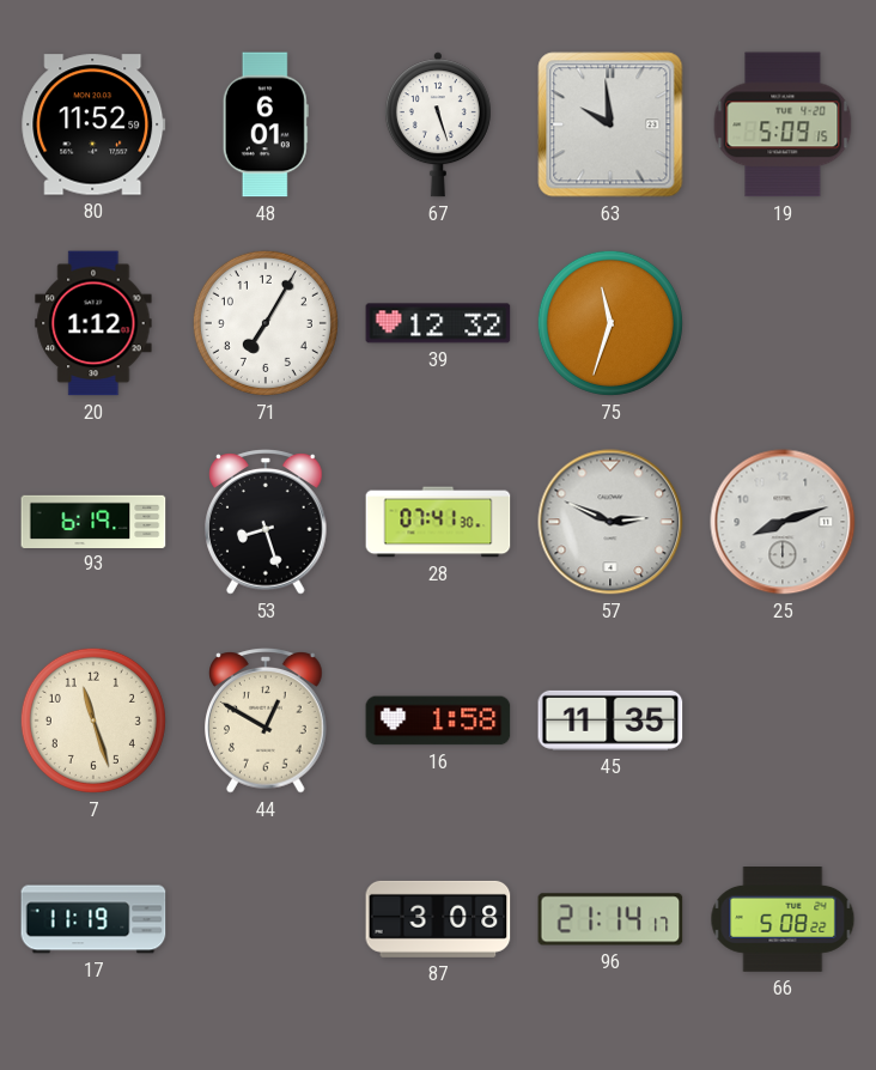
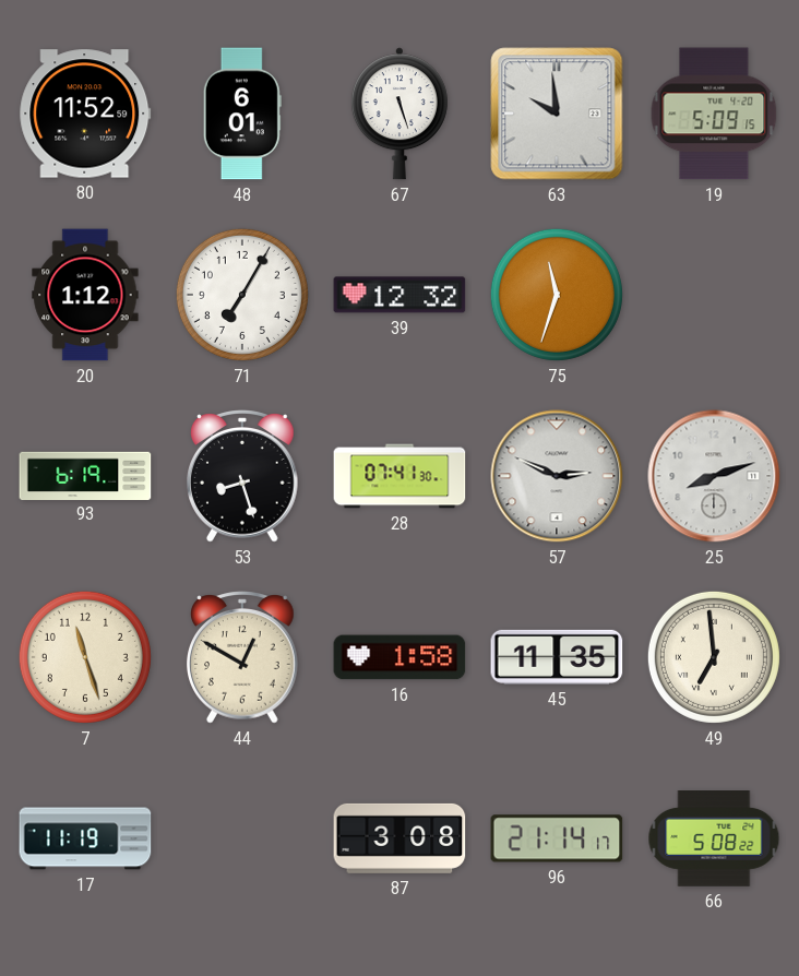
49: none -> 6:59
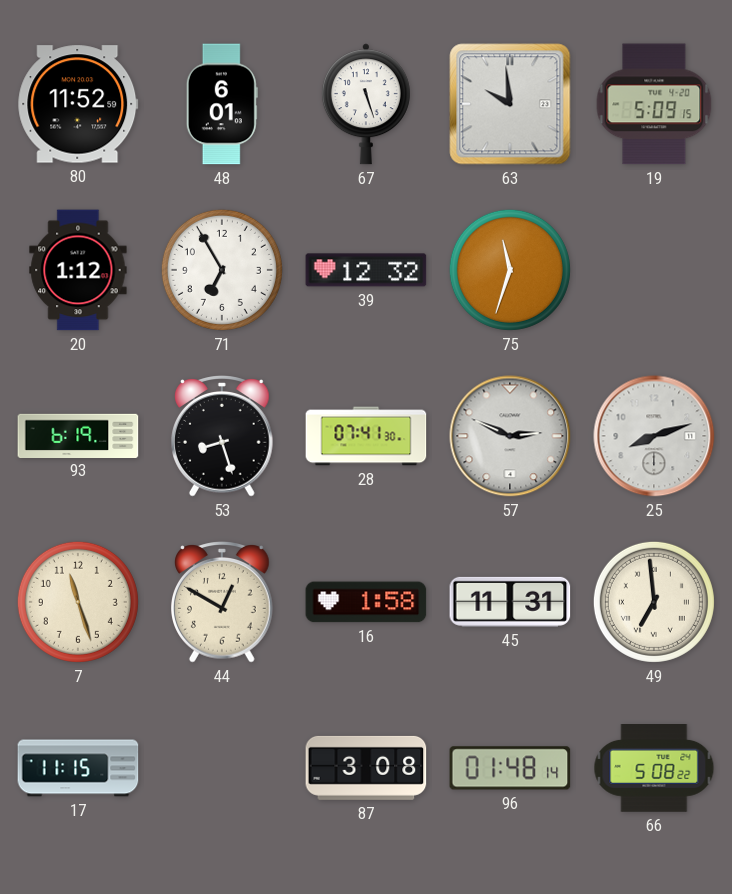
71: 7:05 -> 6:55
45: 11:35 -> 11:31
17: 11:19 -> 11:15
96: 21:14 -> 01:48
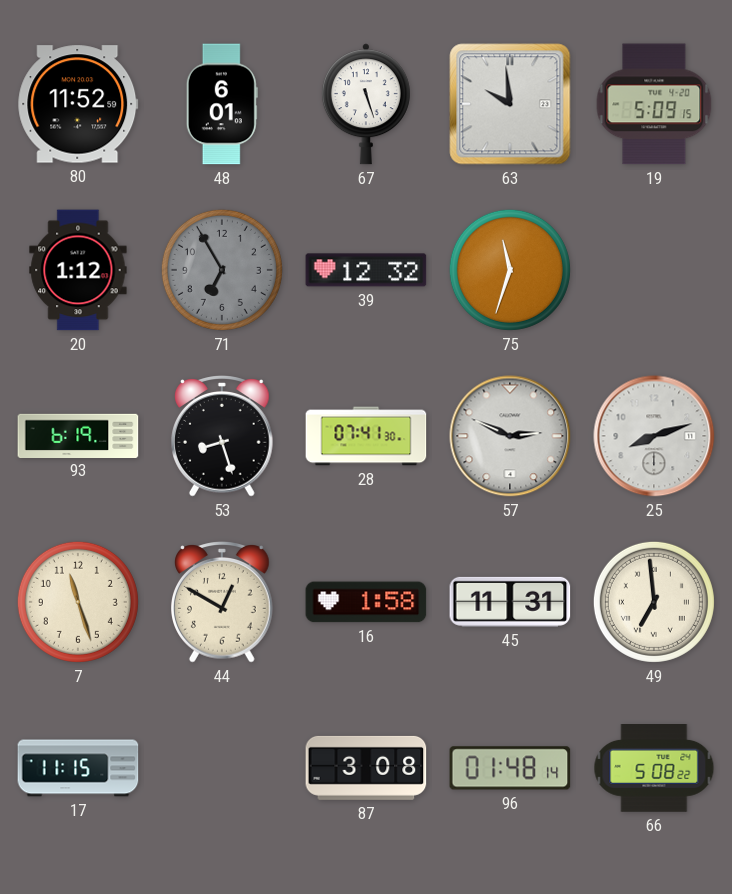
71 dial: white -> grey
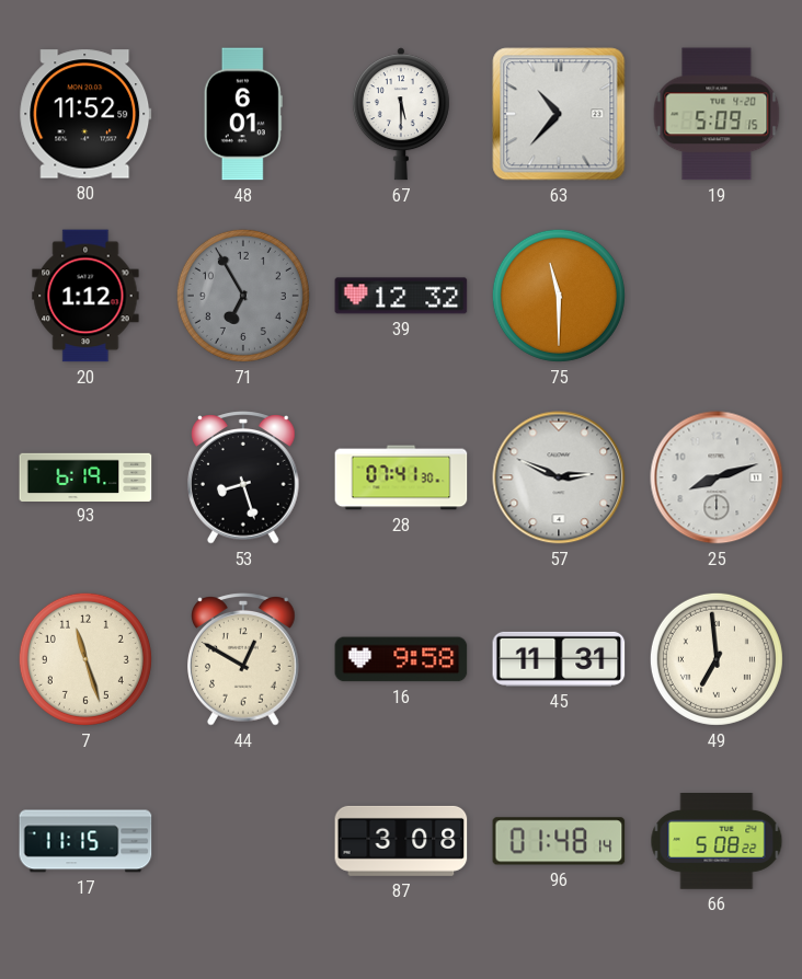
67: 5:27 -> 5:30
63: 9:59 -> 10:37
75: 11:33 -> 11:30
16: 1:58 -> 9:58
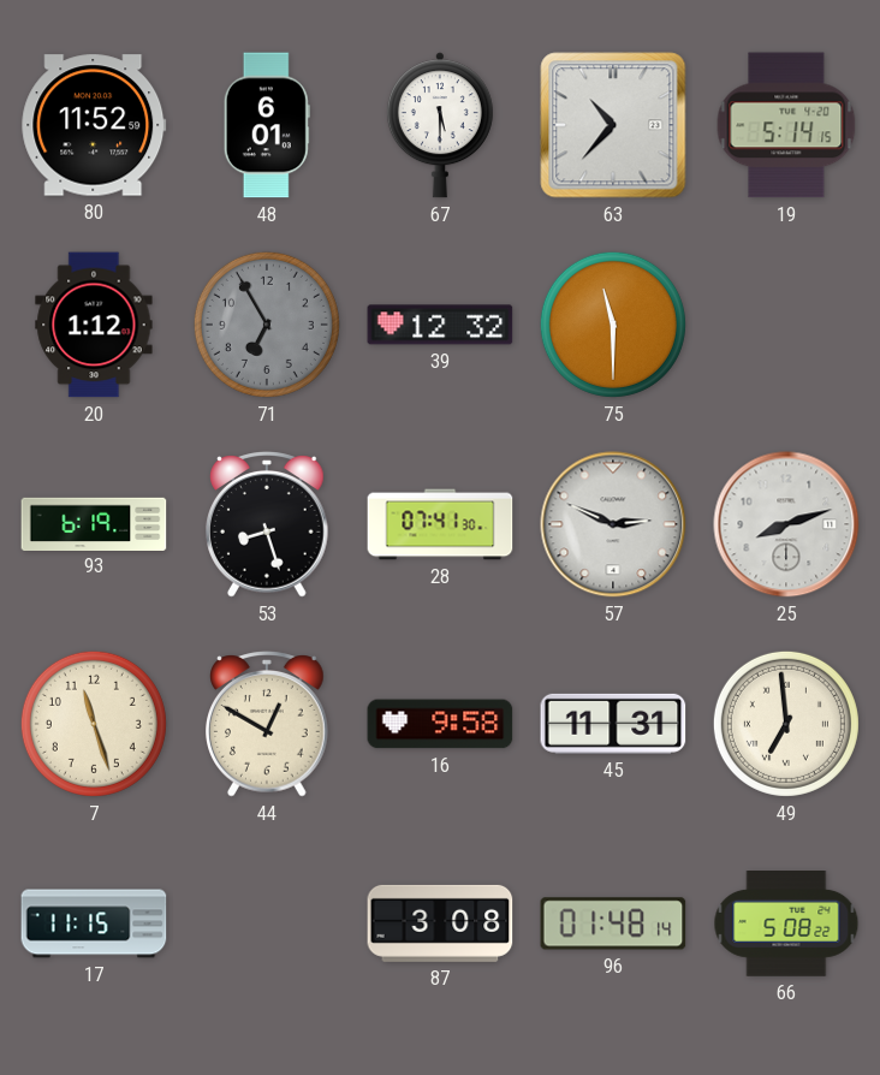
19: 5:09 -> 5:14
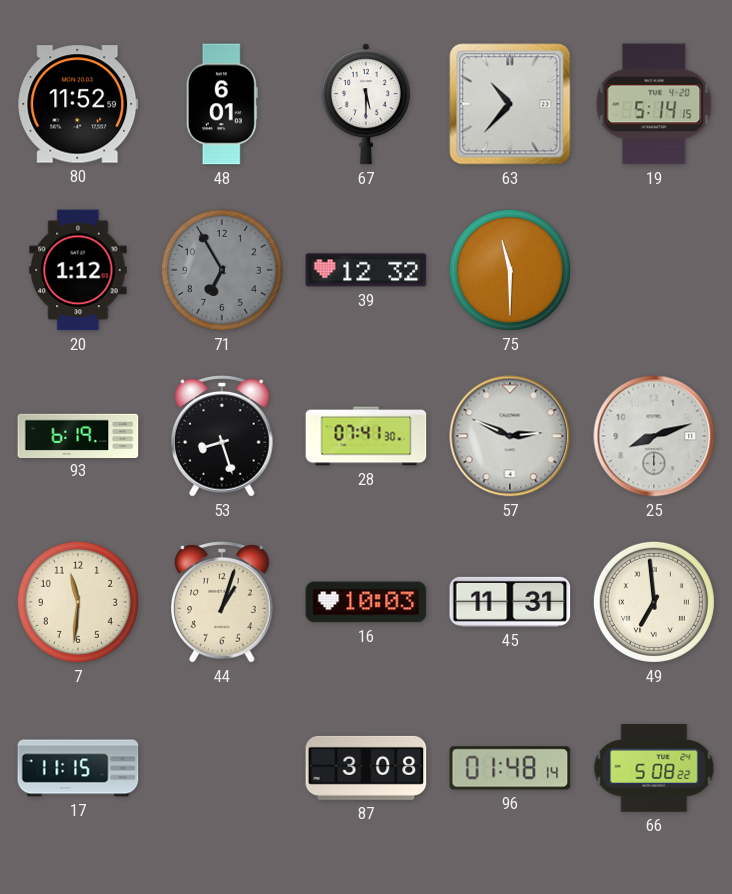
7: 11:27 -> 11:31
44: 12:50 -> 1:03
16: 9:58 -> 10:03
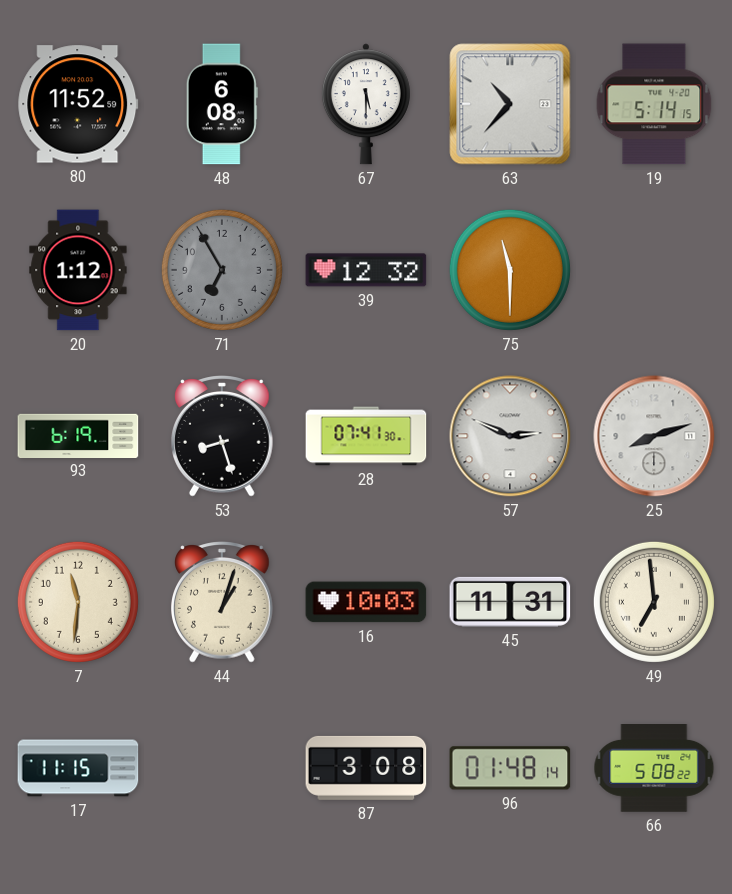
48: 6:01 -> 6:08
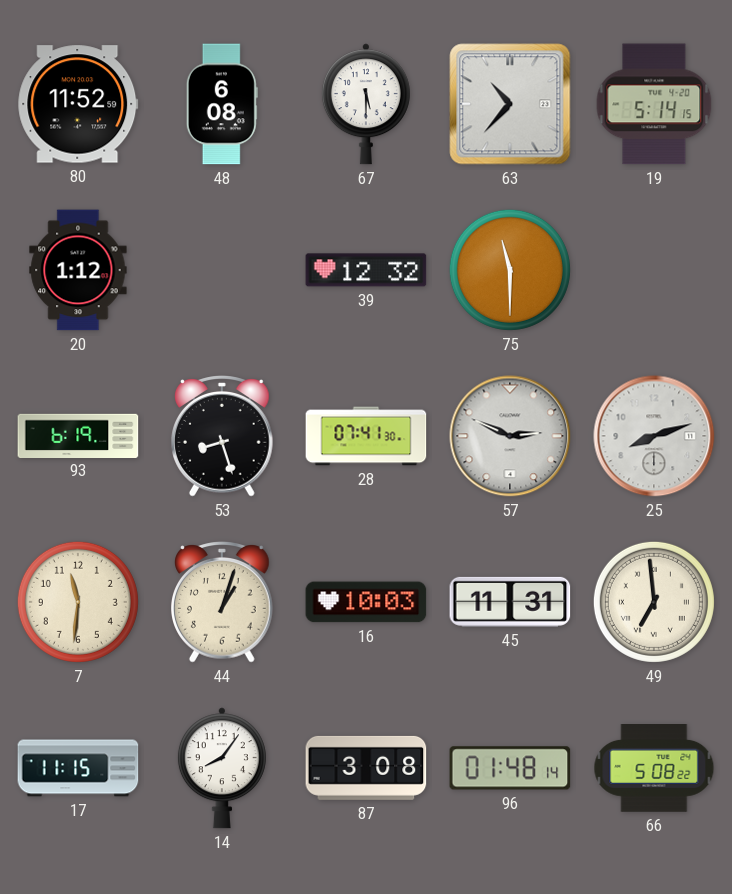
71: 6:55 -> none
14: none -> 8:06
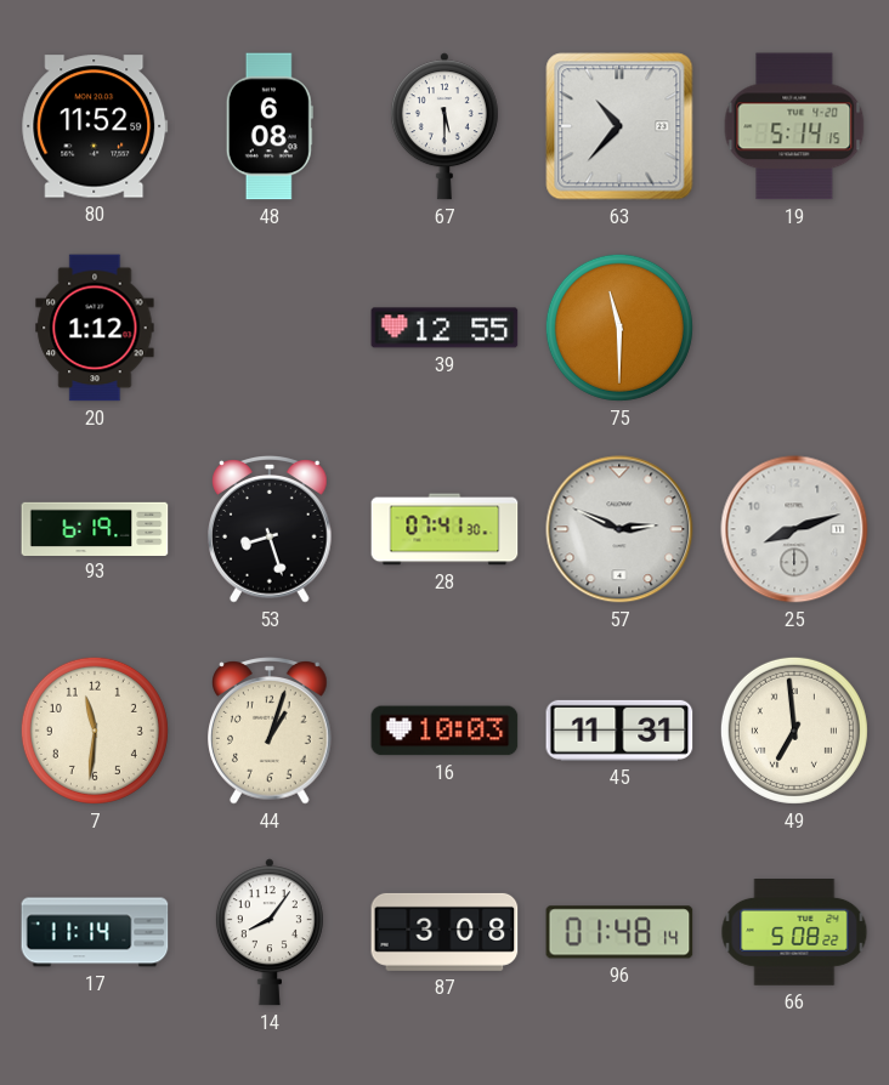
39: 12:32 -> 12:55
17: 11:15 -> 11:14
